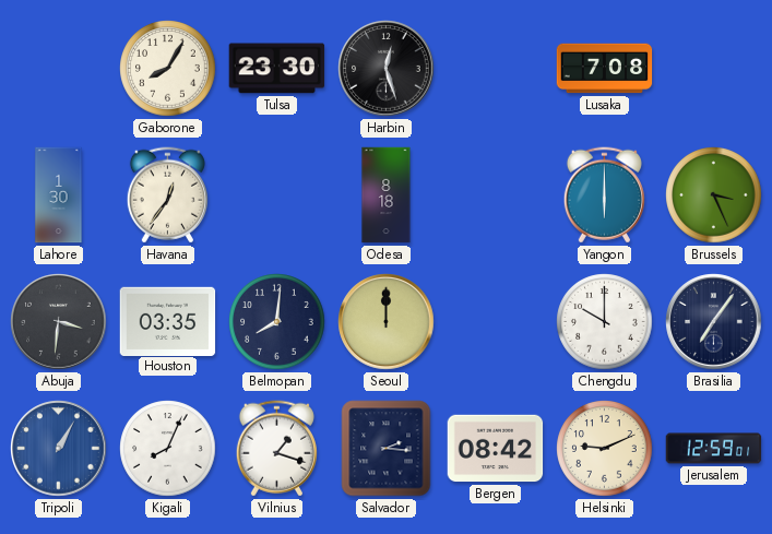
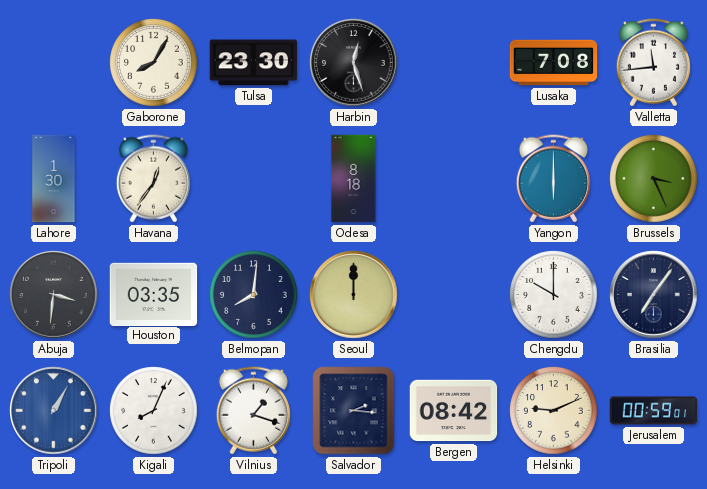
Valletta: none -> 11:44
Jerusalem: 12:59 -> 00:59
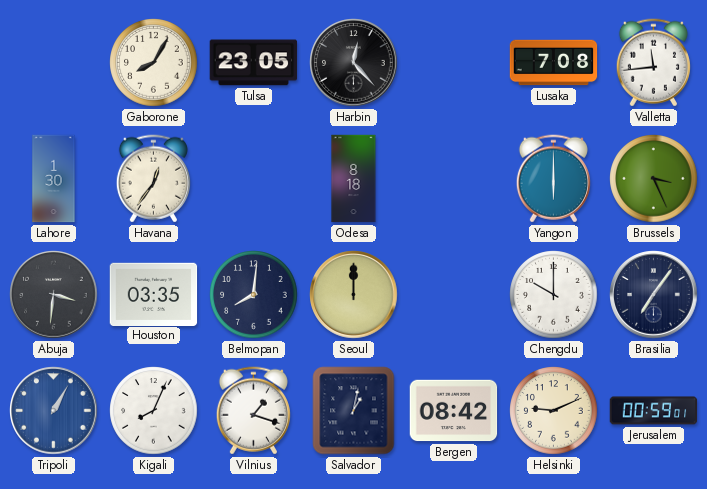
Tulsa: 23:30 -> 23:05
Harbin: 12:27 -> 12:23
Salvador: 2:16 -> 1:02
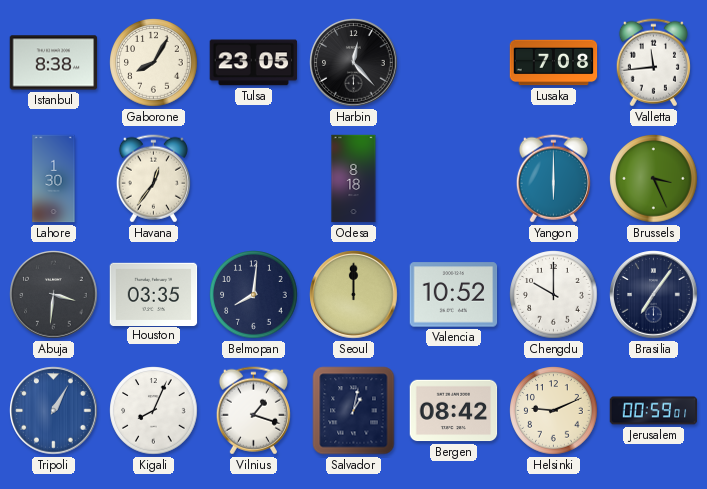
Istanbul: none -> 8:38
Valencia: none -> 10:52
